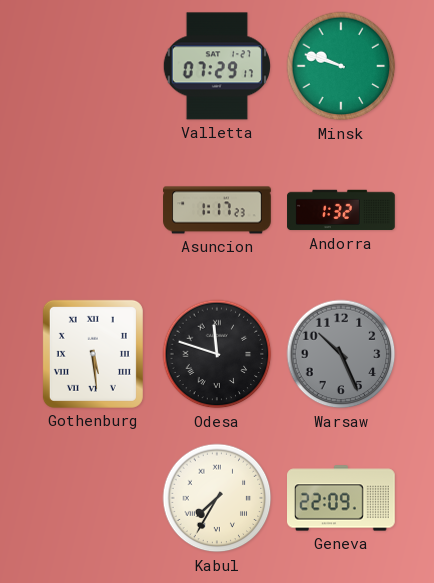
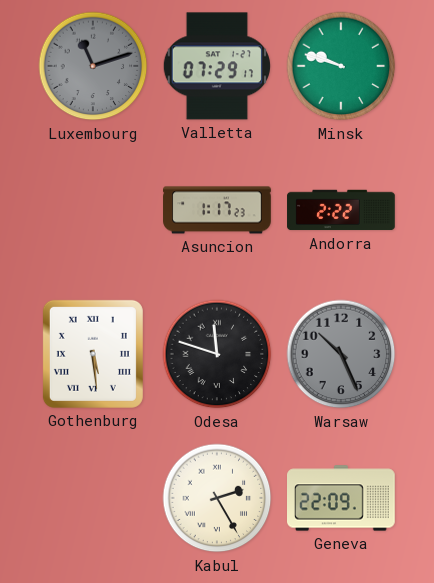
Luxembourg: none -> 11:12
Andorra: 1:32 -> 2:22
Kabul: 7:35 -> 2:25
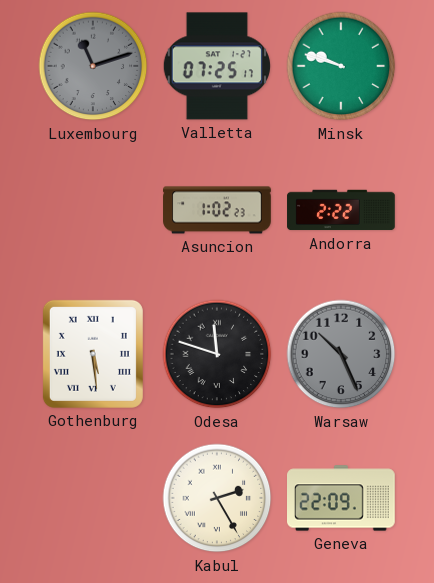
Valletta: 07:29 -> 07:25
Asuncion: 1:17 -> 1:02
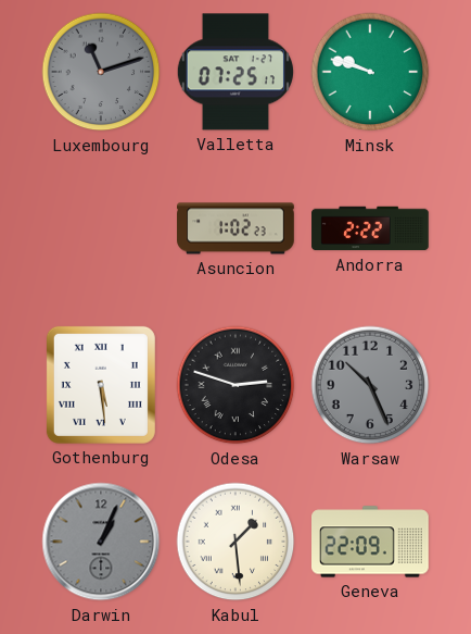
Odesa: 11:48 -> 2:48
Darwin: none -> 1:04
Kabul: 2:25 -> 1:29
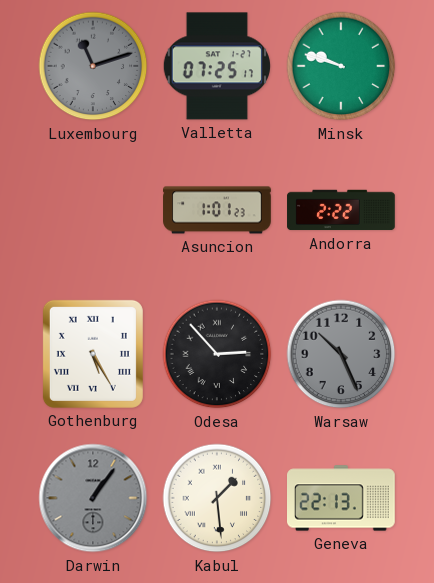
Asuncion: 1:02 -> 1:01
Gothenburg: 5:29 -> 5:25
Odesa: 2:48 -> 2:53
Darwin: 1:04 -> 1:06
Geneva: 22:09 -> 22:13
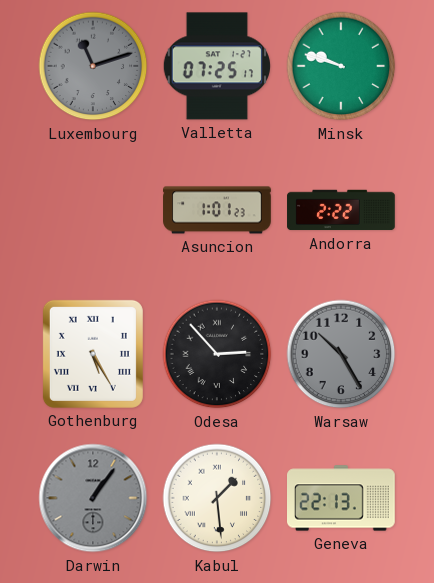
Warsaw: 10:26 -> 10:25
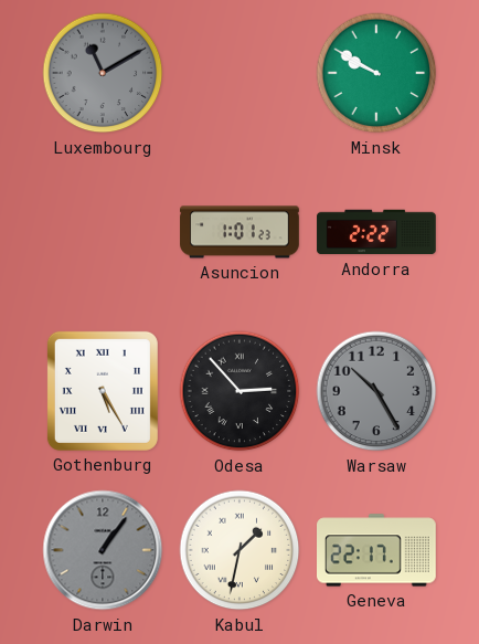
Luxembourg: 11:12 -> 11:10
Valletta: 07:25 -> none
Minsk: 9:48 -> 9:50
Kabul: 1:29 -> 1:32
Geneva: 22:13 -> 22:17
